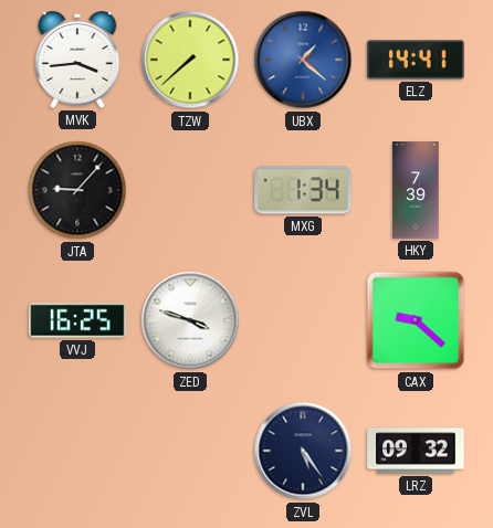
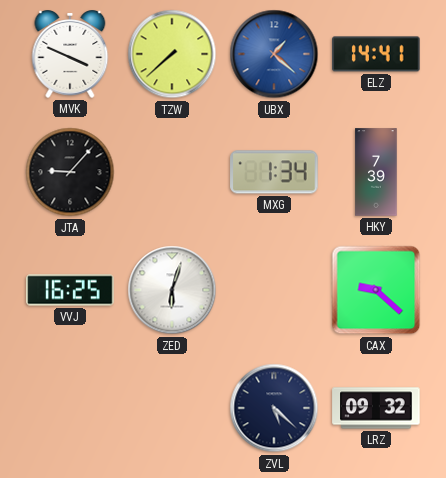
MVK: 3:44 -> 3:49
ZED: 3:48 -> 6:03
ZVL: 5:24 -> 5:22
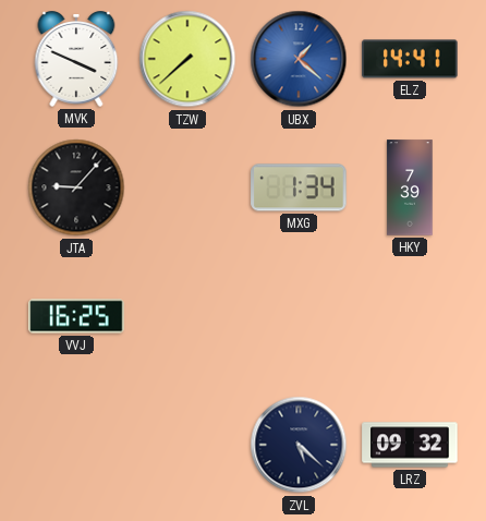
ZED: 6:03 -> none
CAX: 9:22 -> none
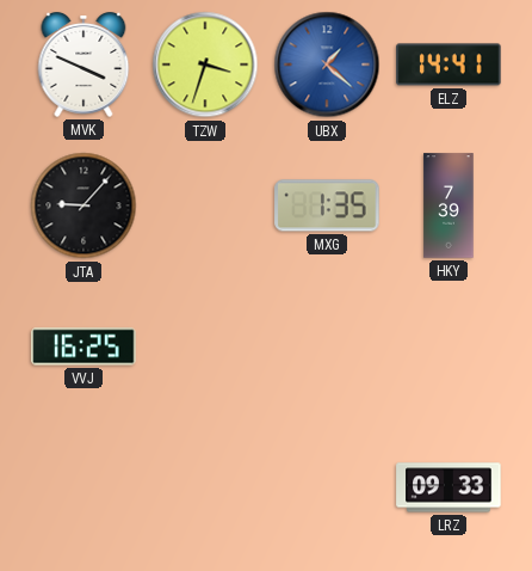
TZW: 7:38 -> 3:33
MXG: 1:34 -> 1:35
ZVL: 5:22 -> none
LRZ: 09:32 -> 09:33
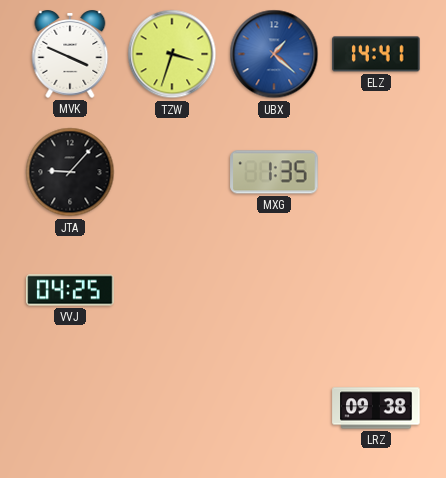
HKY: 7:39 -> none
VVJ: 16:25 -> 04:25
LRZ: 09:33 -> 09:38
